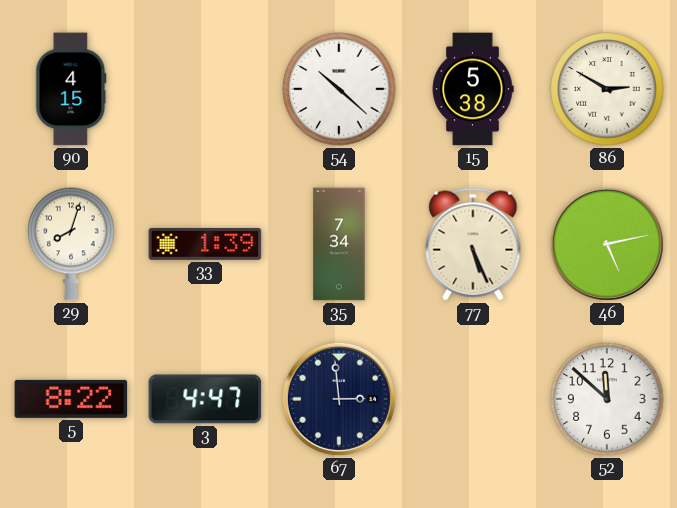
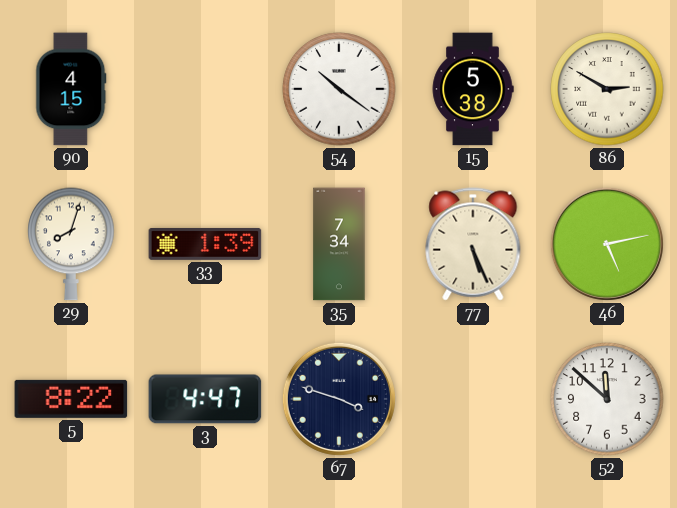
54: 10:22 -> 10:21
67: 2:59 -> 3:48
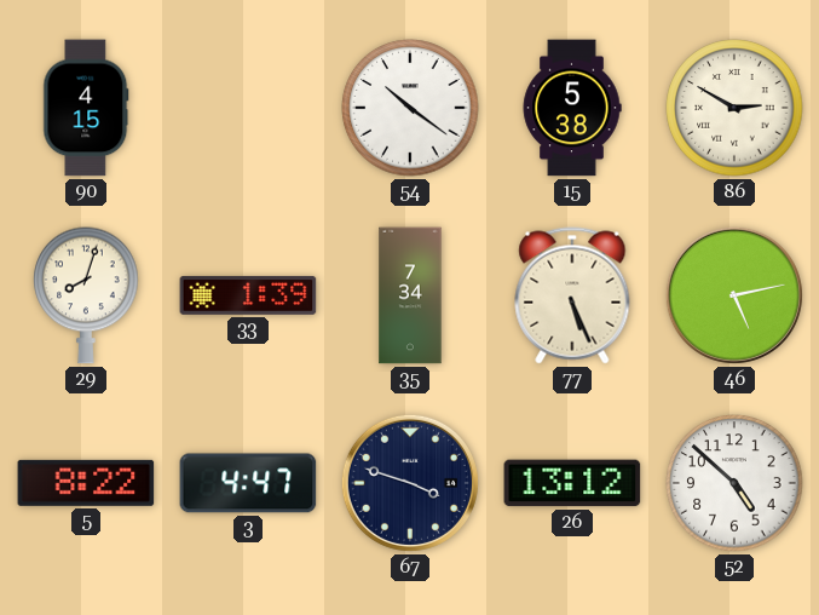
26: none -> 13:12
52: 11:52 -> 4:52
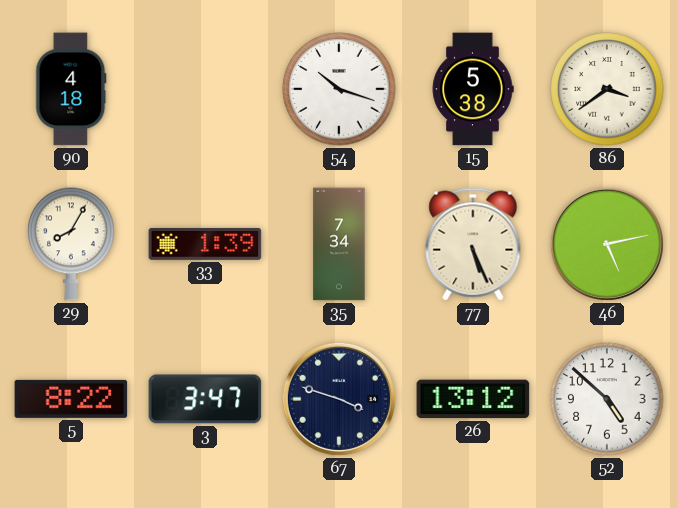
90: 4:15 -> 4:18
54: 10:21 -> 10:18
86: 2:50 -> 3:39
29: 8:03 -> 8:05
3: 4:47 -> 3:47
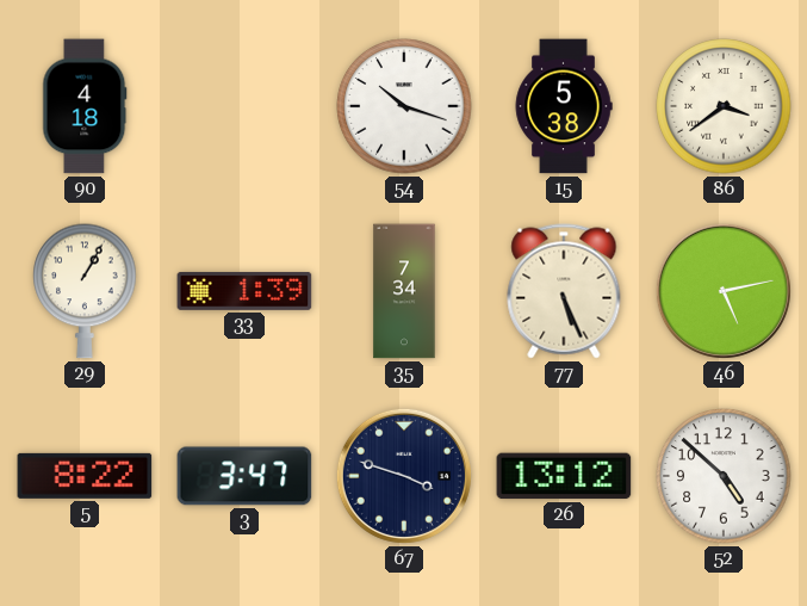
29: 8:05 -> 1:05
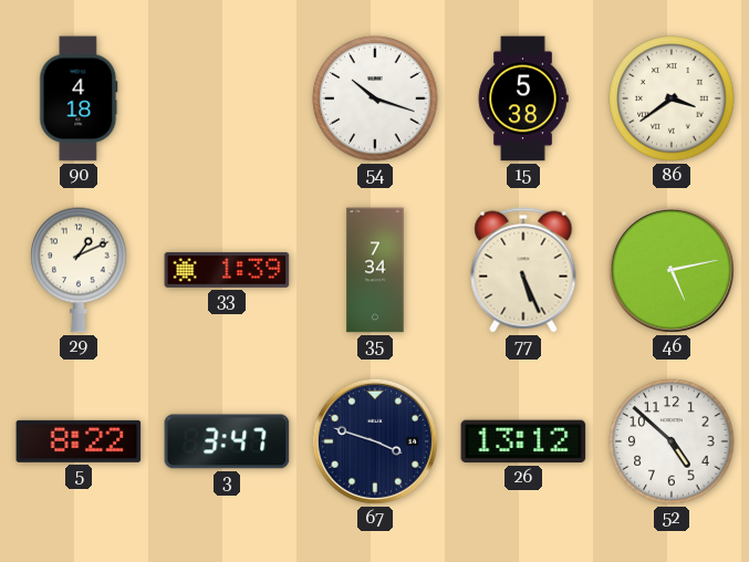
29: 1:05 -> 1:11
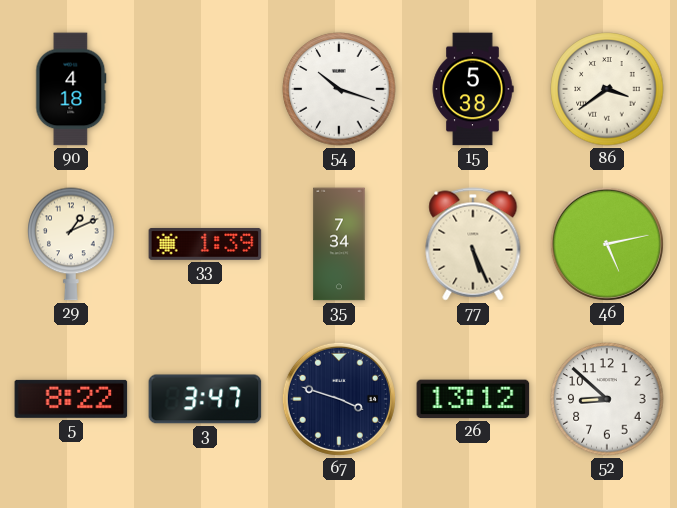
52: 4:52 -> 8:52
